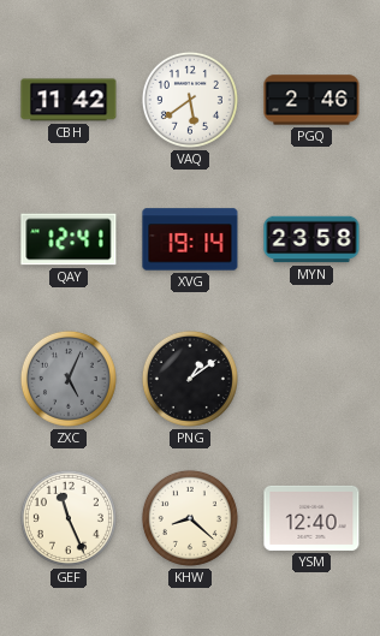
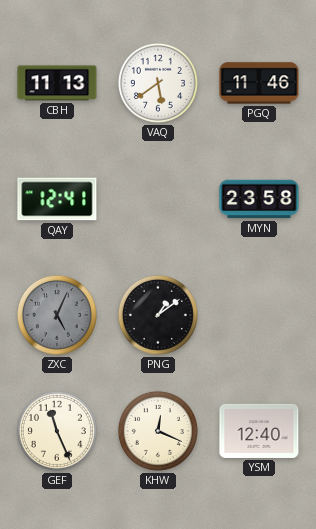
CBH: 11:42 -> 11:13
PGQ: 2:46 -> 11:46
XVG: 19:14 -> none
KHW: 8:22 -> 12:19
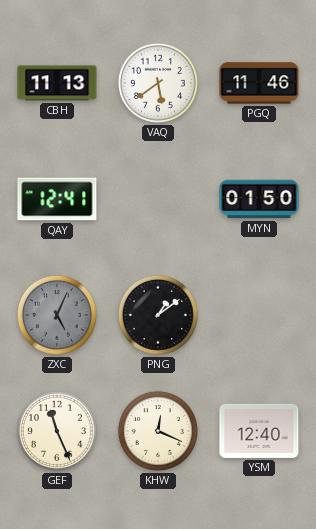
MYN: 23:58 -> 01:50
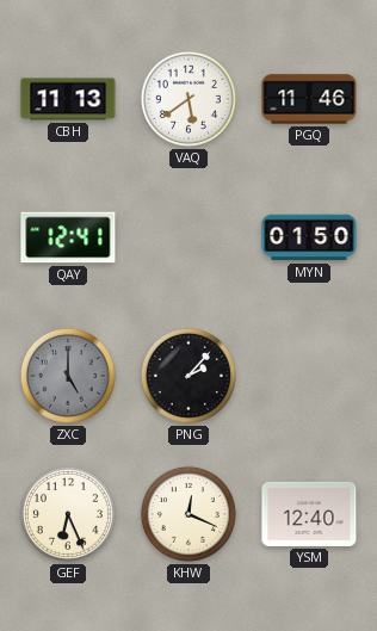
ZXC: 5:04 -> 5:00
PNG: 1:09 -> 2:07
GEF: 11:26 -> 6:26
